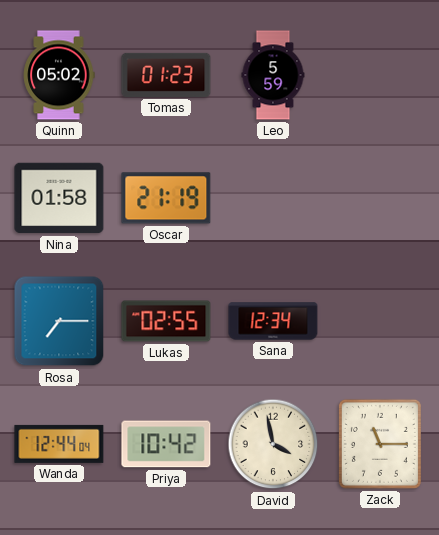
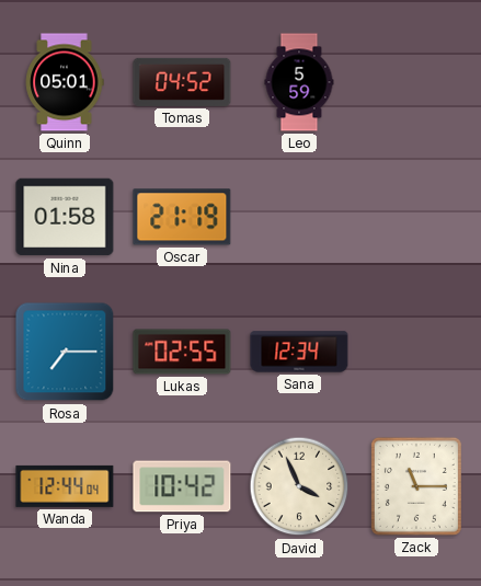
Quinn: 05:02 -> 05:01
Tomas: 01:23 -> 04:52
David: 3:58 -> 3:56
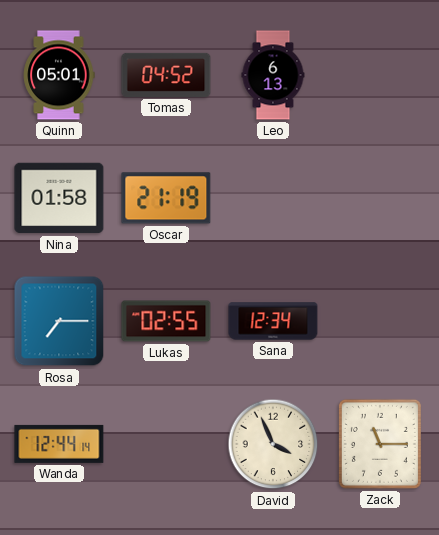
Leo: 5:59 -> 6:13
Wanda: 12:44:04 -> 12:44:14
Priya: 10:42 -> none
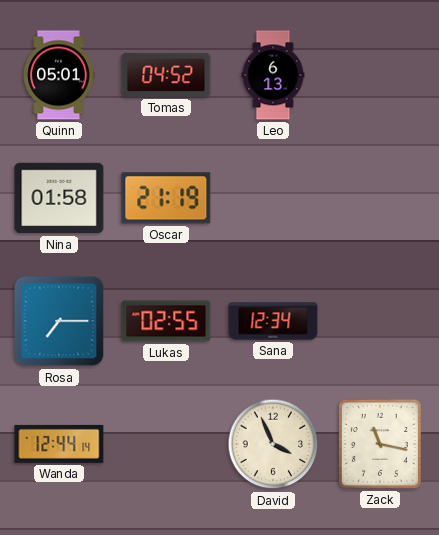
Zack: 11:15 -> 11:17
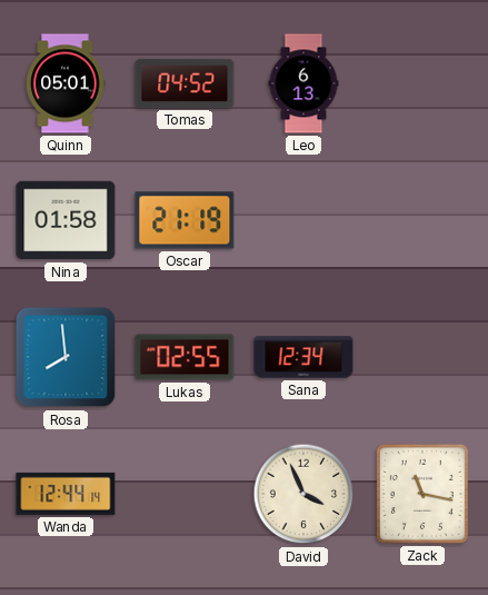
Rosa: 7:15 -> 7:59
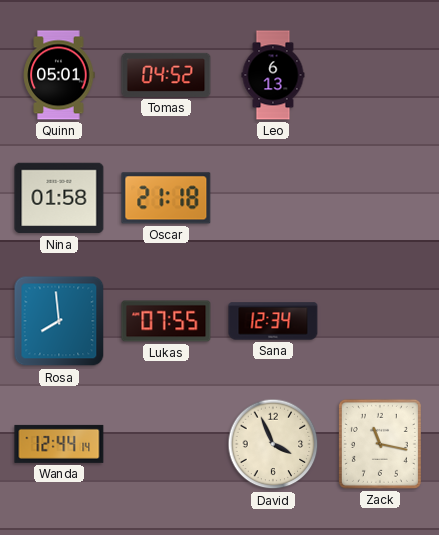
Oscar: 21:19 -> 21:18
Lukas: 02:55 -> 07:55
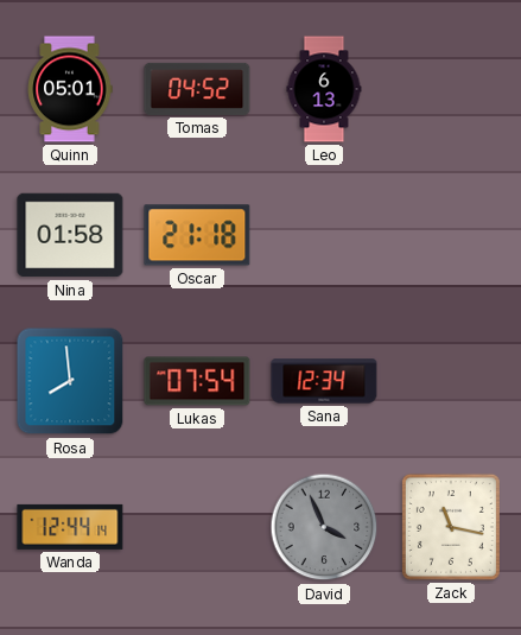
Lukas: 07:55 -> 07:54
David dial: cream -> grey
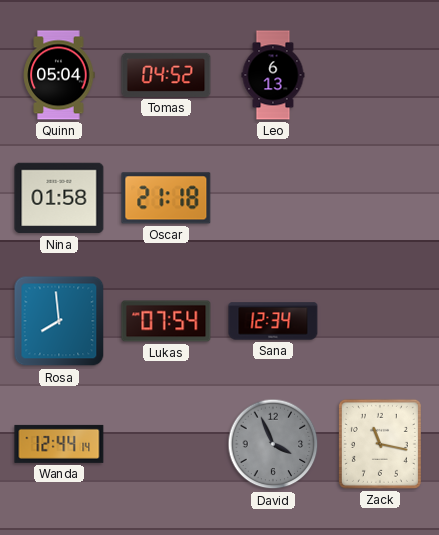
Quinn: 05:01 -> 05:04
